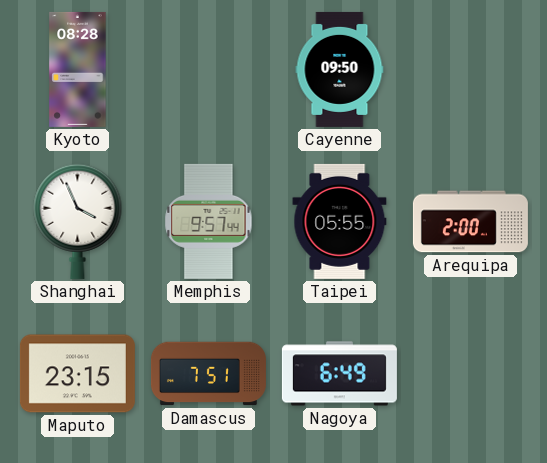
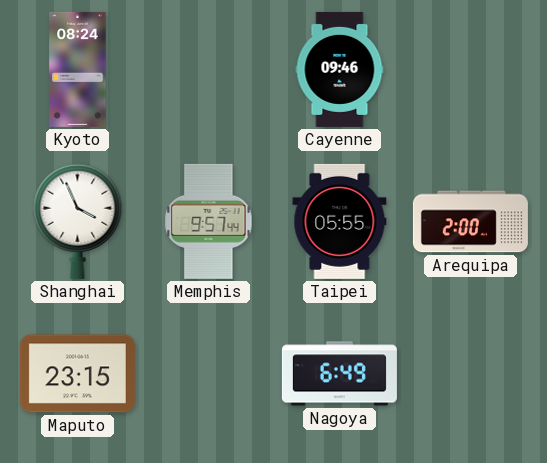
Kyoto: 08:28 -> 08:24
Cayenne: 09:50 -> 09:46
Damascus: 7:51 -> none
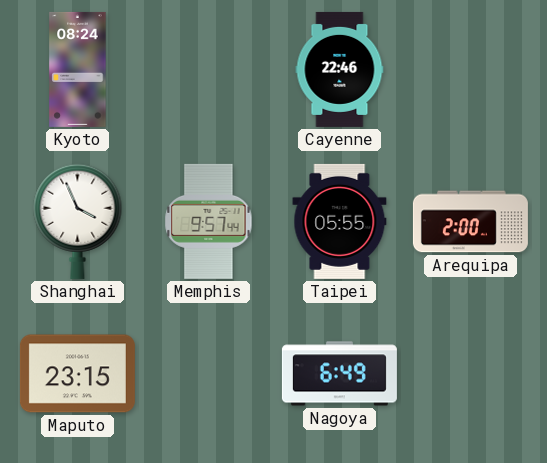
Cayenne: 09:46 -> 22:46
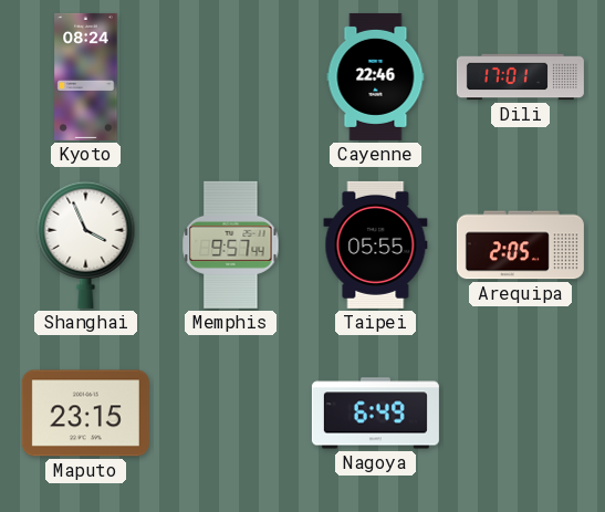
Dili: none -> 17:01
Arequipa: 2:00 -> 2:05
